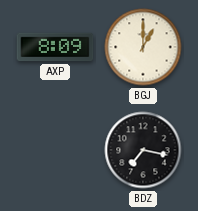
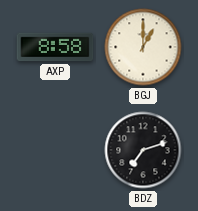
AXP: 8:09 -> 8:58
BDZ: 7:17 -> 7:12
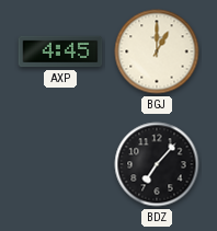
AXP: 8:58 -> 4:45
BDZ: 7:12 -> 7:07
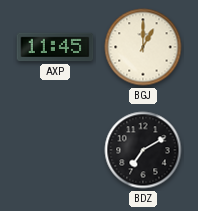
AXP: 4:45 -> 11:45
BDZ: 7:07 -> 7:10
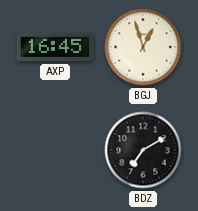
AXP: 11:45 -> 16:45
BGJ: 1:00 -> 12:57
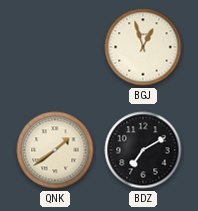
AXP: 16:45 -> none
QNK: none -> 1:39
